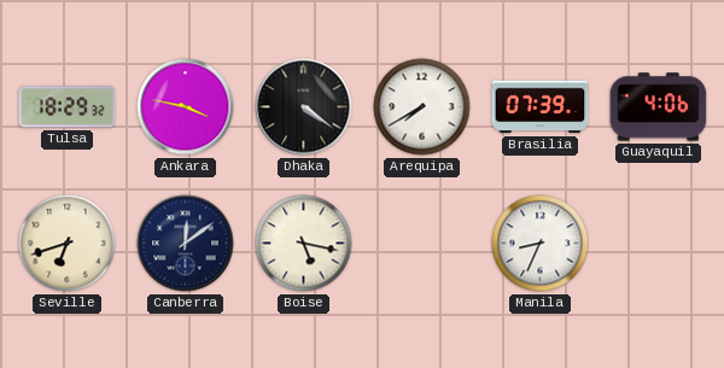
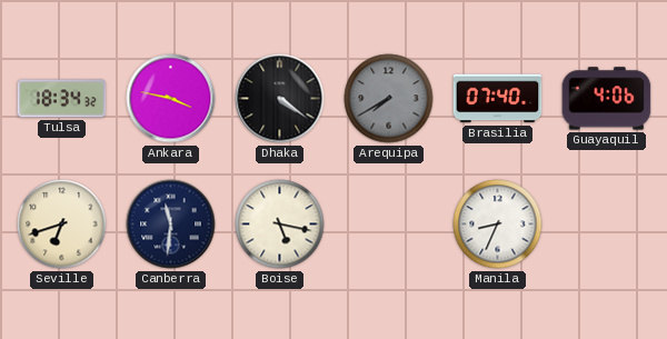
Tulsa: 18:29 -> 18:34
Arequipa dial: white -> grey
Brasilia: 07:39 -> 07:40
Canberra: 12:09 -> 11:31
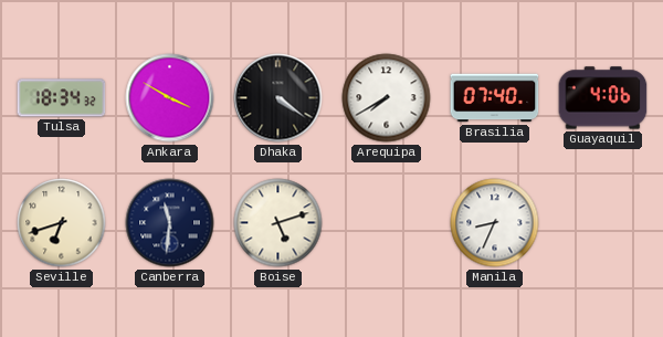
Ankara: 3:47 -> 3:50
Arequipa dial: grey -> white
Boise: 5:17 -> 5:12
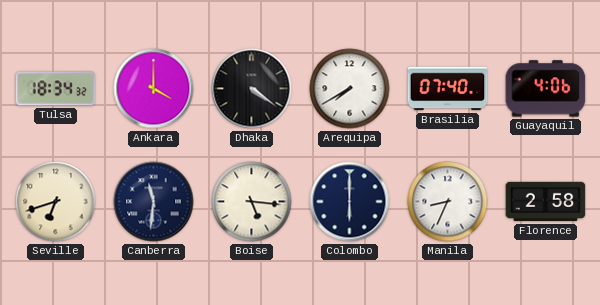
Ankara: 3:50 -> 4:00
Boise: 5:12 -> 5:16
Colombo: none -> 6:00
Florence: none -> 2:58
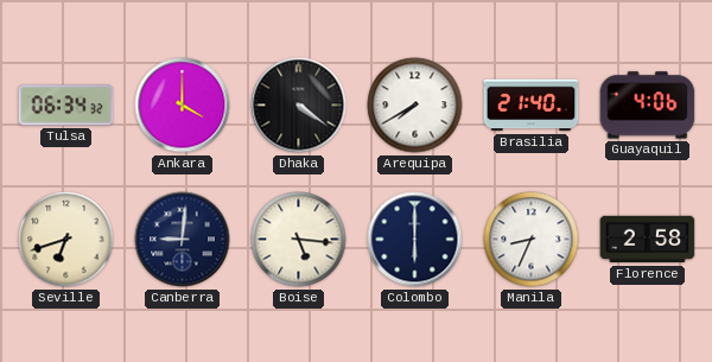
Tulsa: 18:34 -> 06:34
Brasilia: 07:40 -> 21:40
Canberra: 11:31 -> 9:01
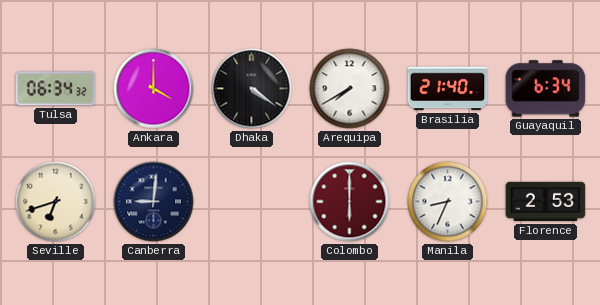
Guayaquil: 4:06 -> 6:34
Boise: 5:16 -> none
Colombo dial: navy -> burgundy
Florence: 2:58 -> 2:53
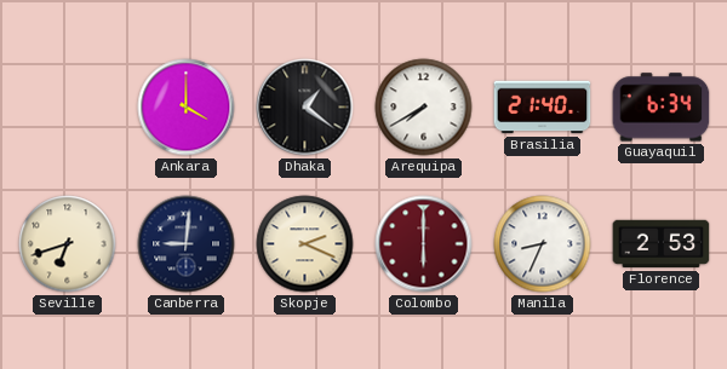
Tulsa: 06:34 -> none
Dhaka: 4:21 -> 1:21
Skopje: none -> 2:19
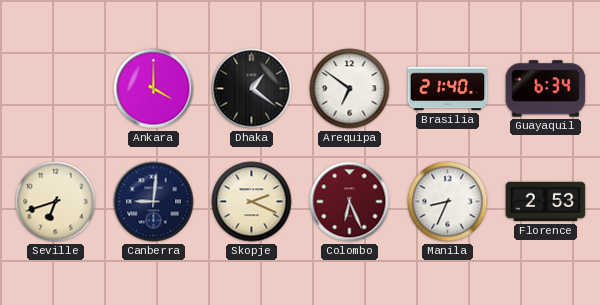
Arequipa: 7:40 -> 6:51
Colombo: 6:00 -> 6:26
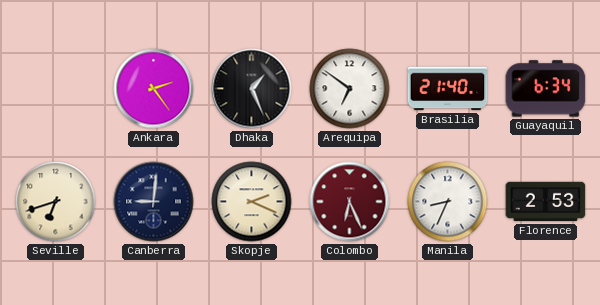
Ankara: 4:00 -> 2:24
Dhaka: 1:21 -> 1:26
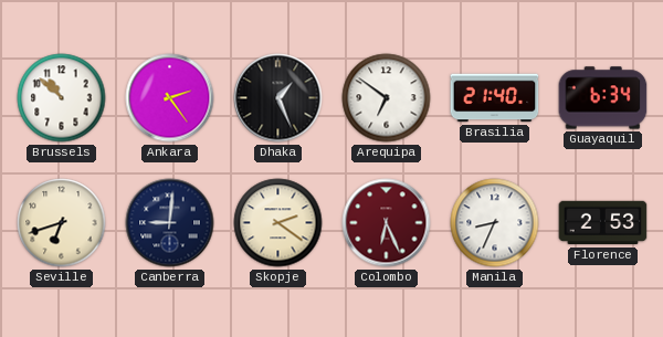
Brussels: none -> 10:52
Skopje: 2:19 -> 2:21
